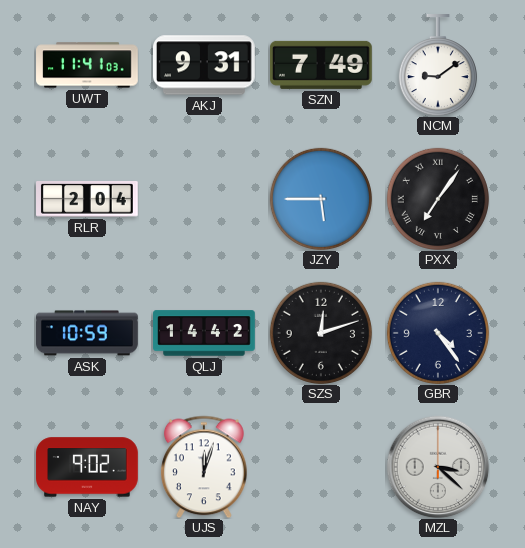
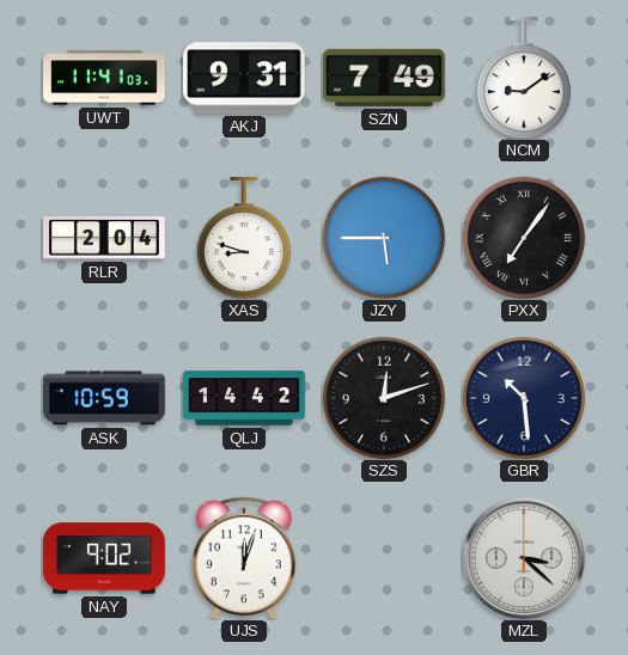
XAS: none -> 8:48
GBR: 4:24 -> 10:29
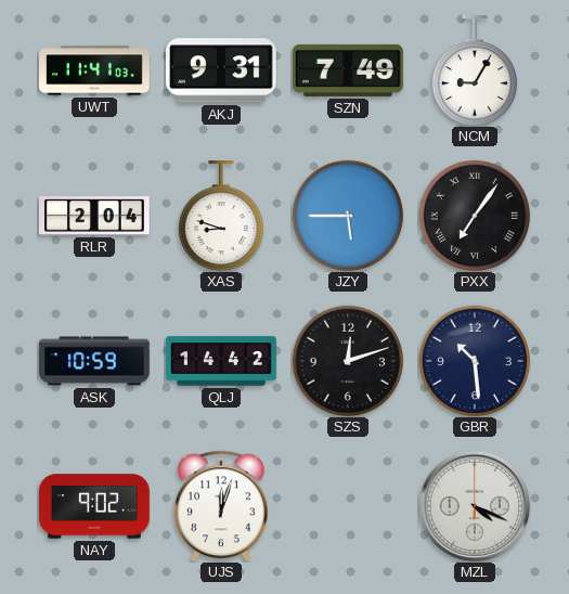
NCM: 9:09 -> 9:05
MZL: 3:22 -> 4:19
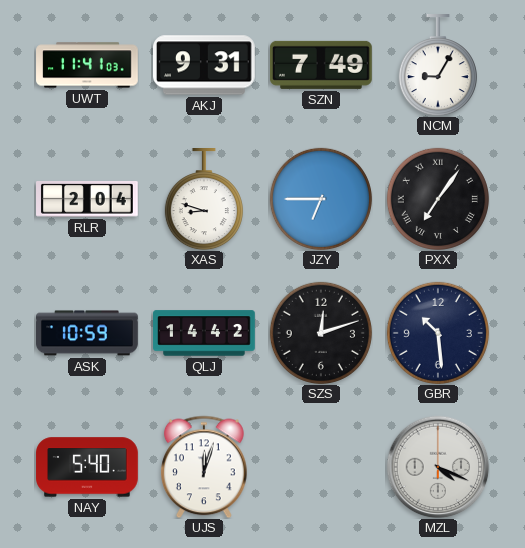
JZY: 5:45 -> 6:45
NAY: 9:02 -> 5:40
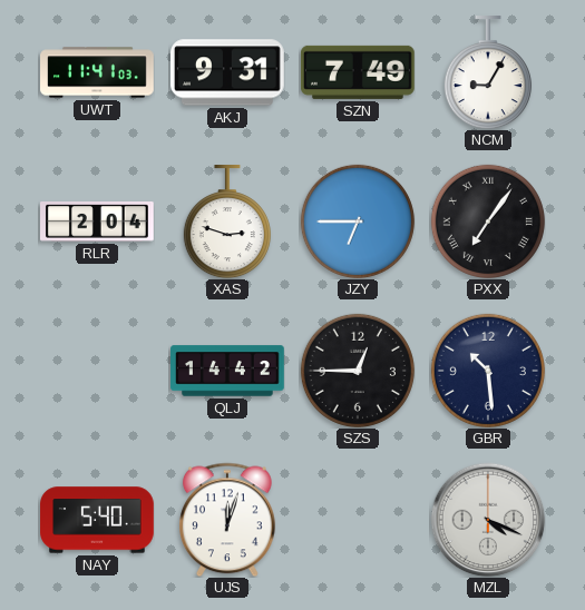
XAS: 8:48 -> 2:48
ASK: 10:59 -> none
SZS: 12:12 -> 12:45
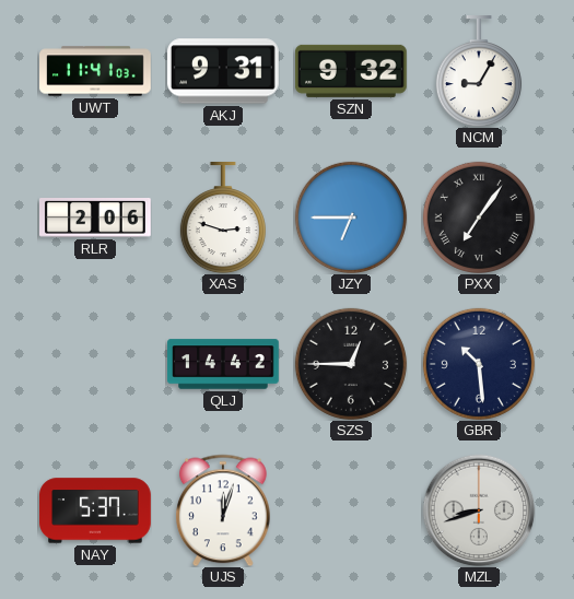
SZN: 7:49 -> 9:32
RLR: 2:04 -> 2:06
NAY: 5:40 -> 5:37
MZL: 4:19 -> 8:42
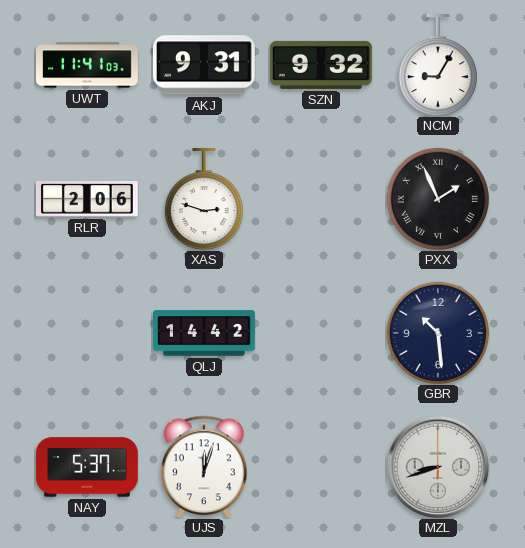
JZY: 6:45 -> none
PXX: 7:06 -> 1:56
SZS: 12:45 -> none
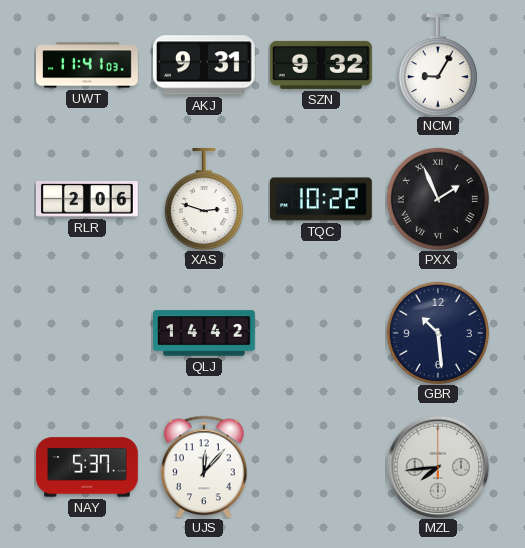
TQC: none -> 10:22
UJS: 12:03 -> 12:07
MZL: 8:42 -> 7:44
